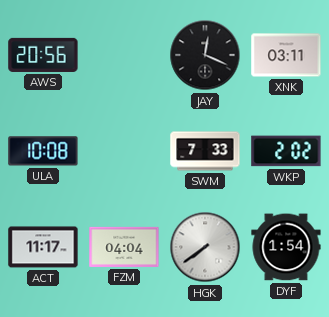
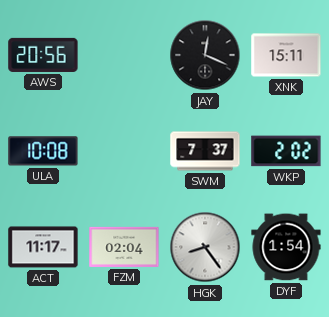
XNK: 03:11 -> 15:11
SWM: 7:33 -> 7:37
FZM: 04:04 -> 02:04
HGK: 7:39 -> 8:24
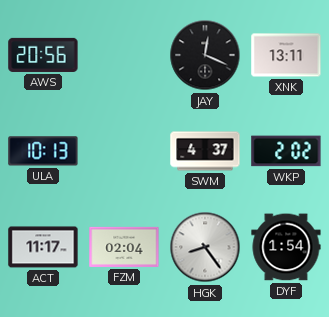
XNK: 15:11 -> 13:11
ULA: 10:08 -> 10:13
SWM: 7:37 -> 4:37
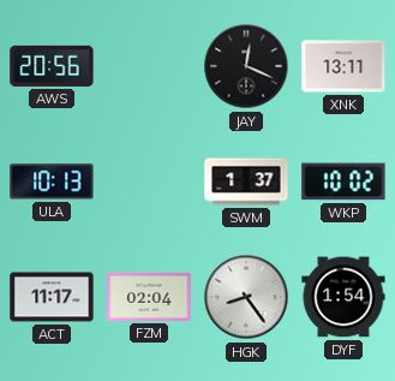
SWM: 4:37 -> 1:37
WKP: 2:02 -> 10:02
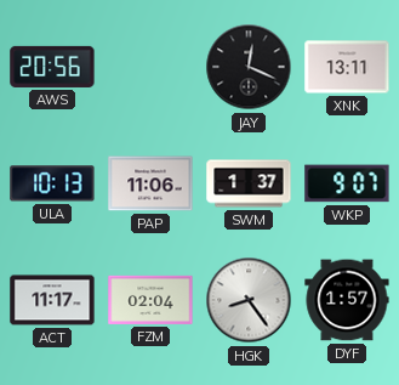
PAP: none -> 11:06
WKP: 10:02 -> 9:07
DYF: 1:54 -> 1:57
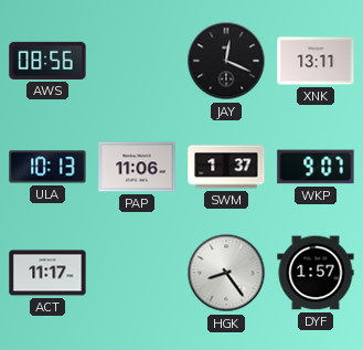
AWS: 20:56 -> 08:56
FZM: 02:04 -> none
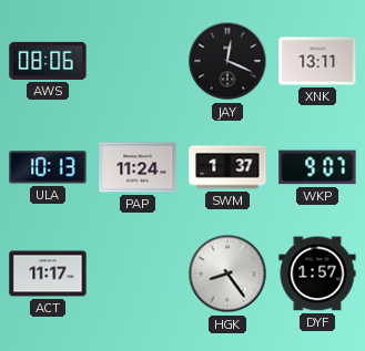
AWS: 08:56 -> 08:06
PAP: 11:06 -> 11:24
